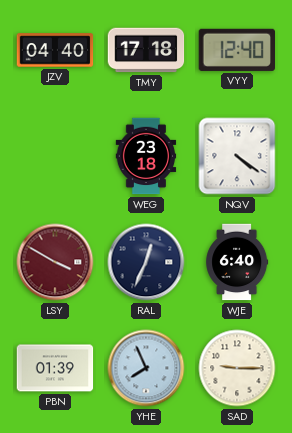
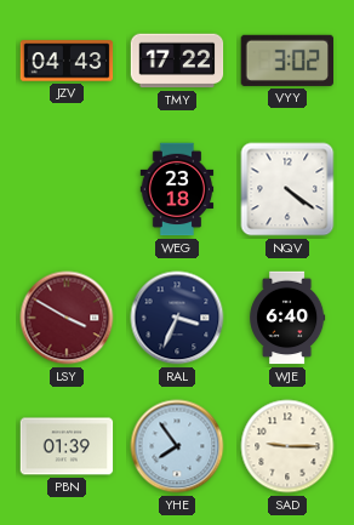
JZV: 04:40 -> 04:43
TMY: 17:18 -> 17:22
VYY: 12:40 -> 3:02
RAL: 12:34 -> 3:34
YHE: 7:56 -> 7:54
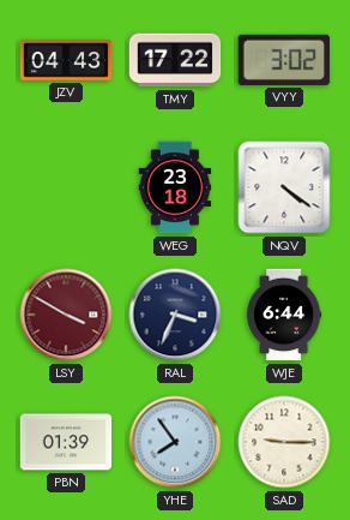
WJE: 6:40 -> 6:44
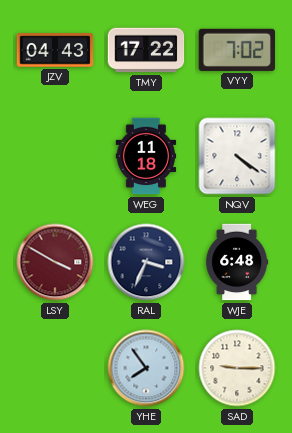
VYY: 3:02 -> 7:02
WEG: 23:18 -> 11:18
WJE: 6:44 -> 6:48
PBN: 01:39 -> none
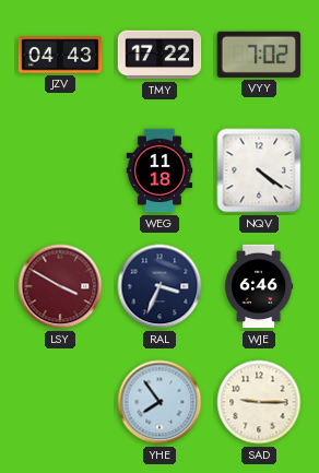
WJE: 6:48 -> 6:46
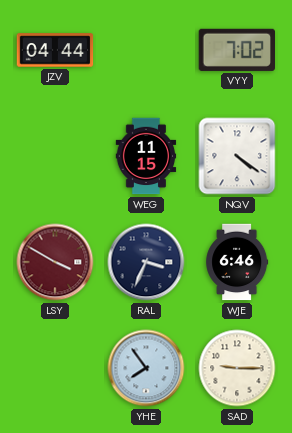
JZV: 04:43 -> 04:44
TMY: 17:22 -> none
WEG: 11:18 -> 11:15
